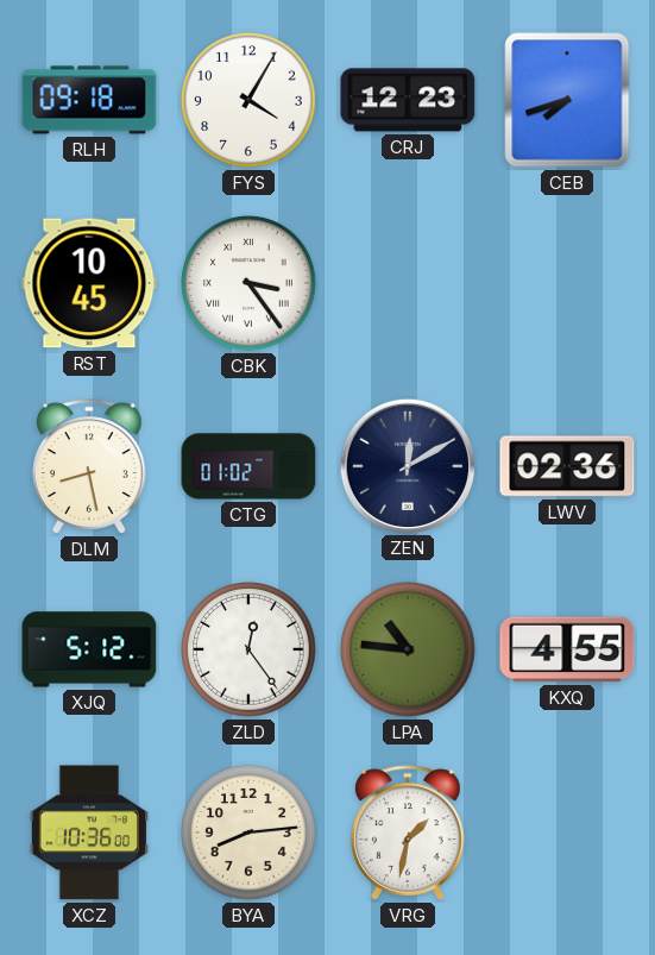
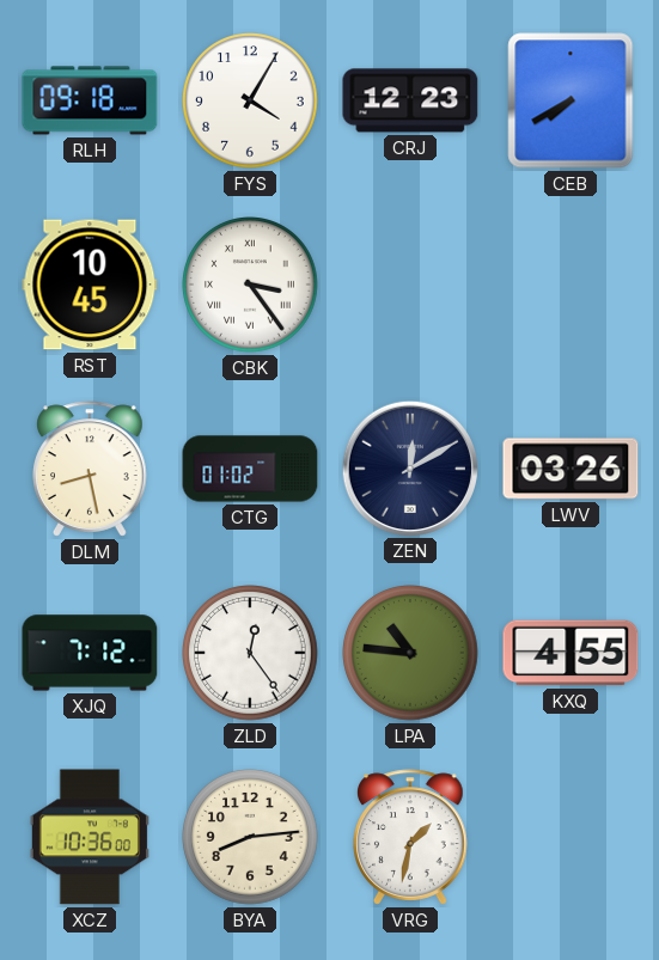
CEB: 7:42 -> 7:40
LWV: 02:36 -> 03:26
XJQ: 5:12 -> 7:12
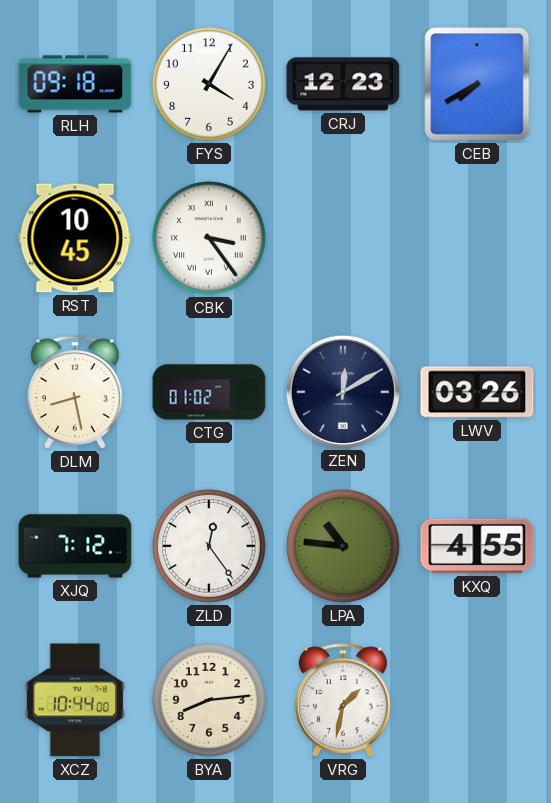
XCZ: 10:36 -> 10:44
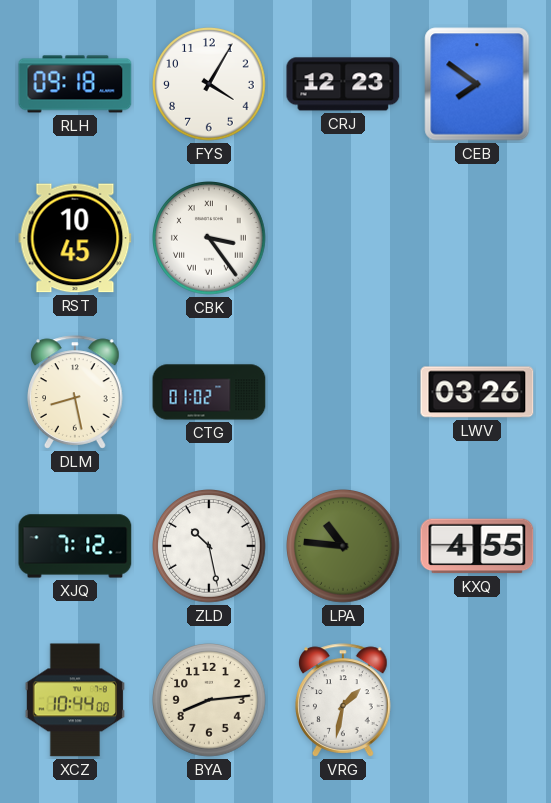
CEB: 7:40 -> 7:51
ZEN: 12:10 -> none
ZLD: 12:24 -> 10:28
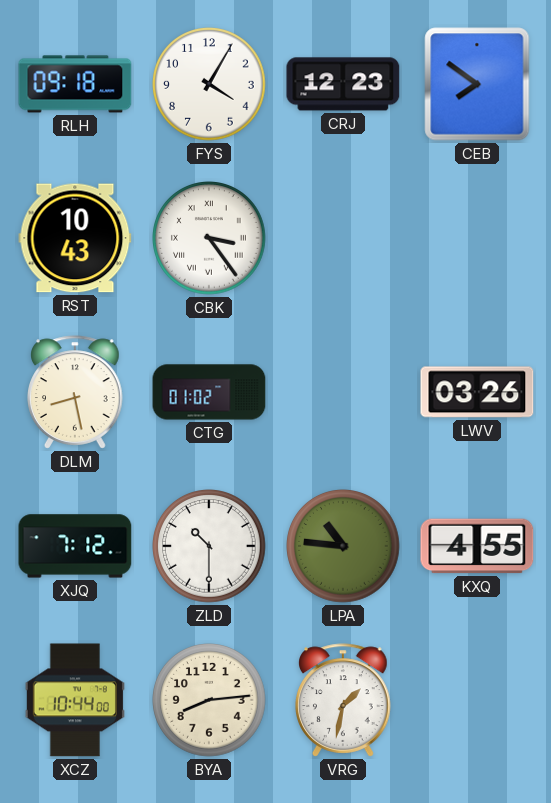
RST: 10:45 -> 10:43
ZLD: 10:28 -> 10:30
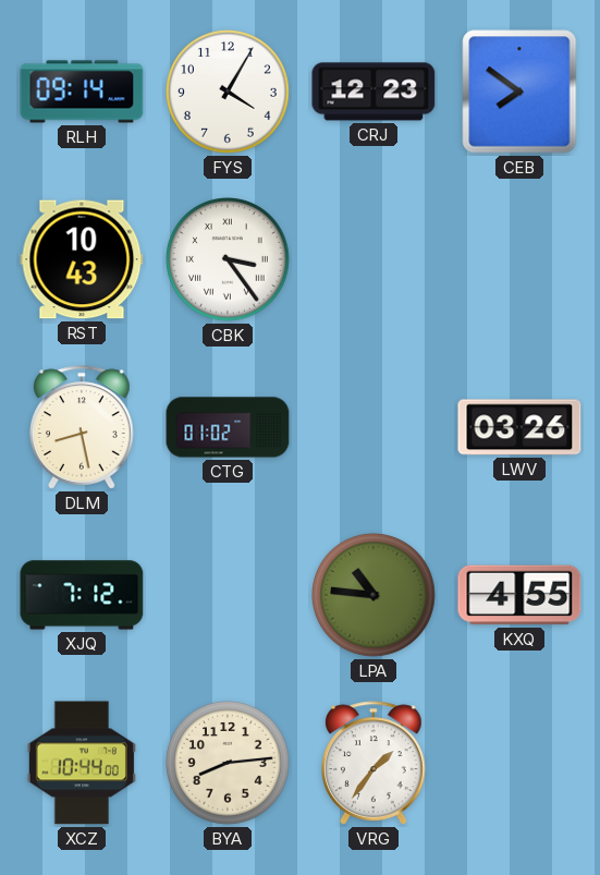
RLH: 09:18 -> 09:14
ZLD: 10:30 -> none
VRG: 1:32 -> 1:36
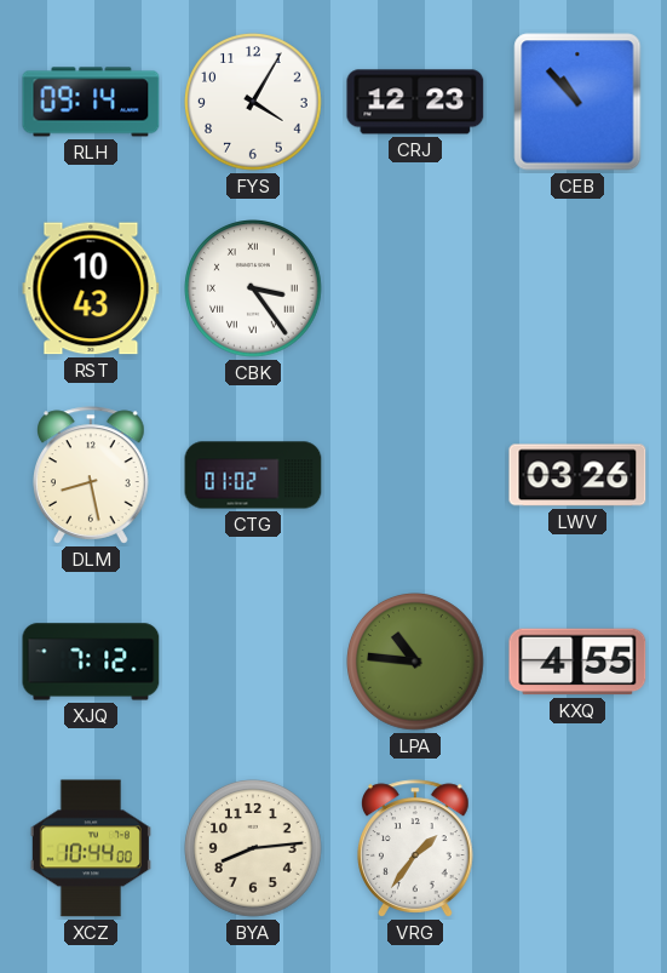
CEB: 7:51 -> 10:53
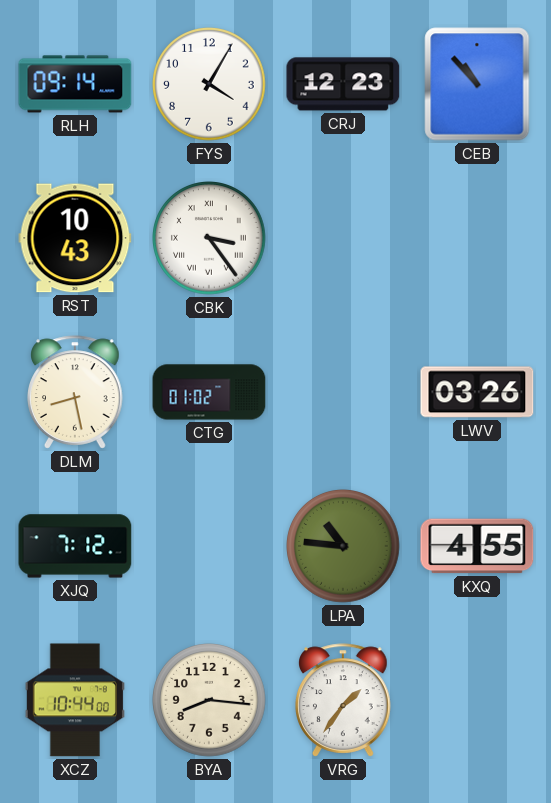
BYA: 8:14 -> 8:16
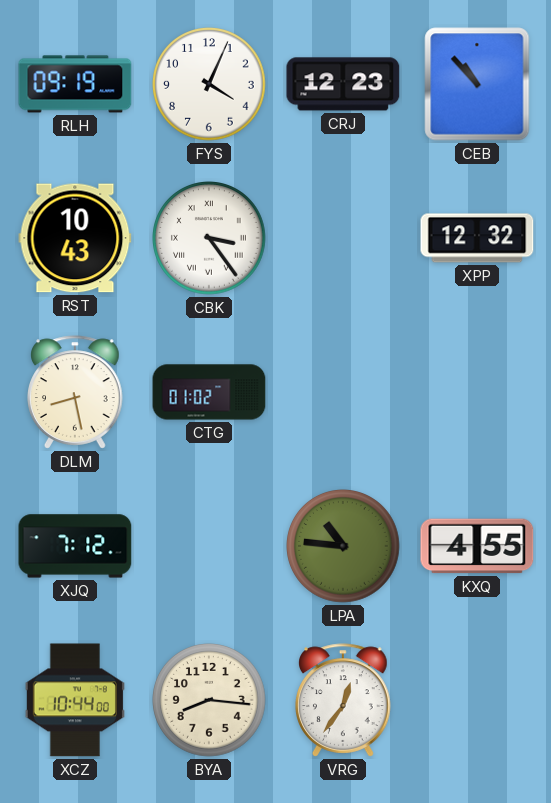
RLH: 09:14 -> 09:19
FYS: 4:05 -> 4:04
XPP: none -> 12:32
LWV: 03:26 -> none
VRG: 1:36 -> 12:36
